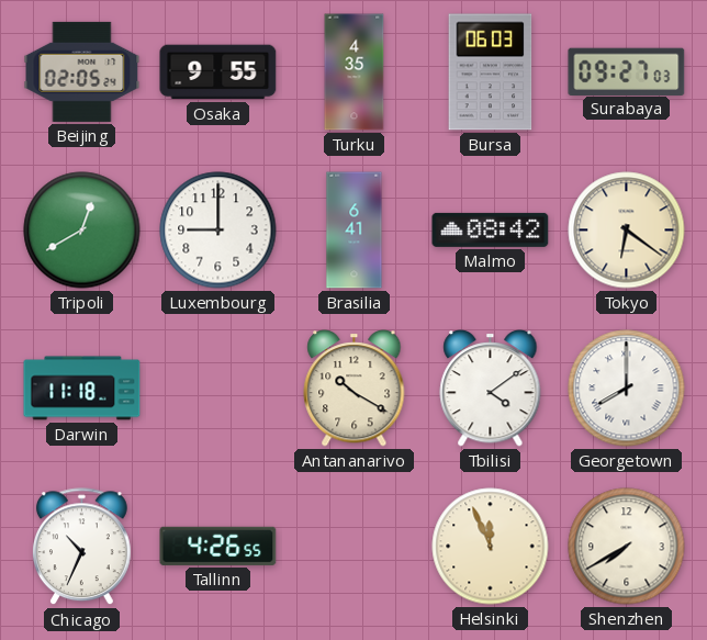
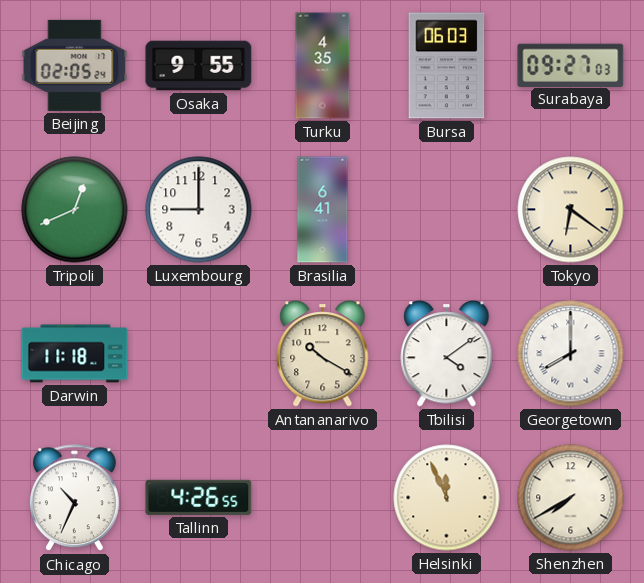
Tripoli: 12:40 -> 12:41
Malmo: 08:42 -> none
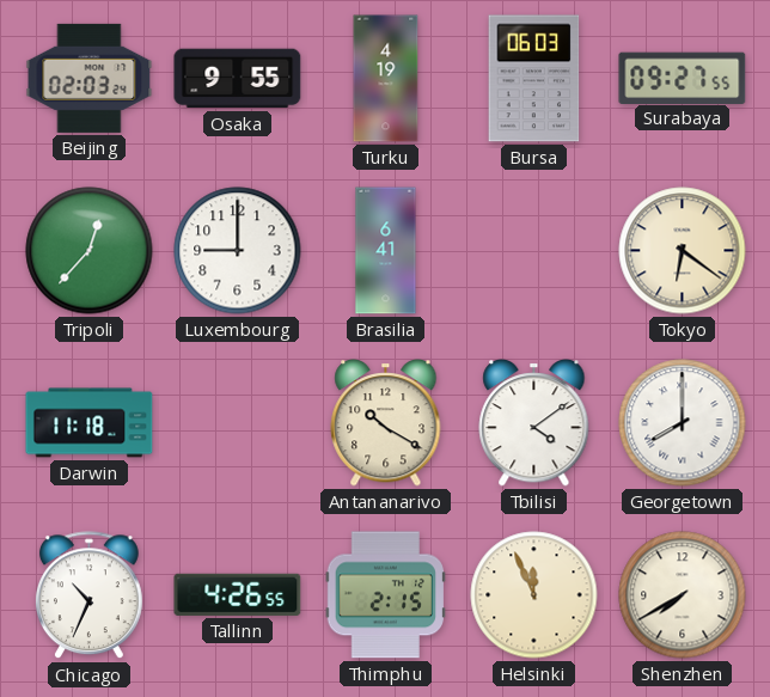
Beijing: 02:05 -> 02:03
Turku: 4:35 -> 4:19
Surabaya: 09:27:03 -> 09:27:55
Tripoli: 12:41 -> 12:37
Thimphu: none -> 2:15
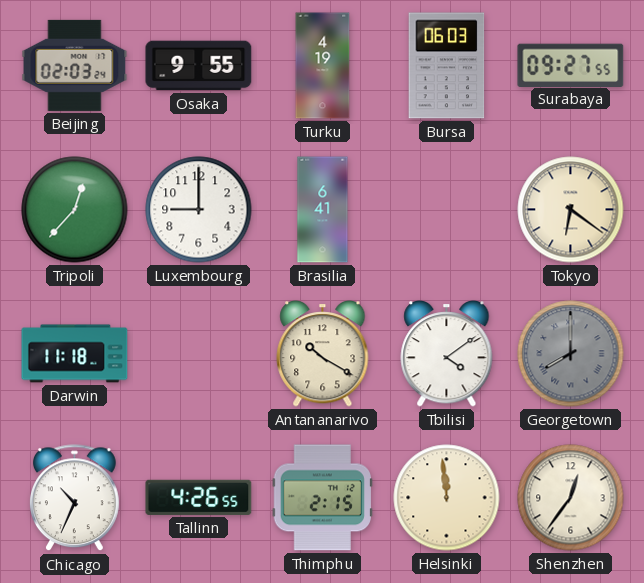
Georgetown dial: white -> grey
Helsinki: 11:56 -> 11:59
Shenzhen: 7:40 -> 12:36
